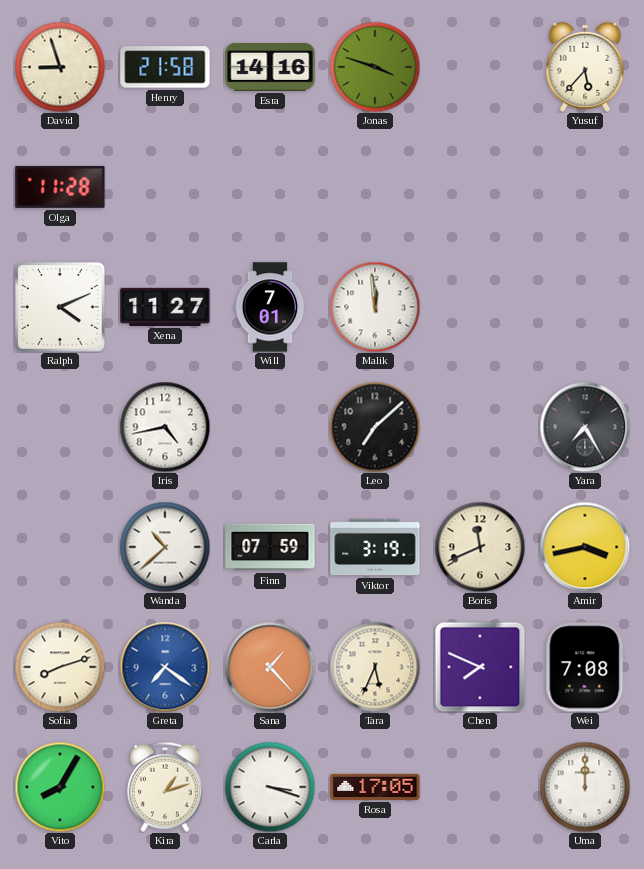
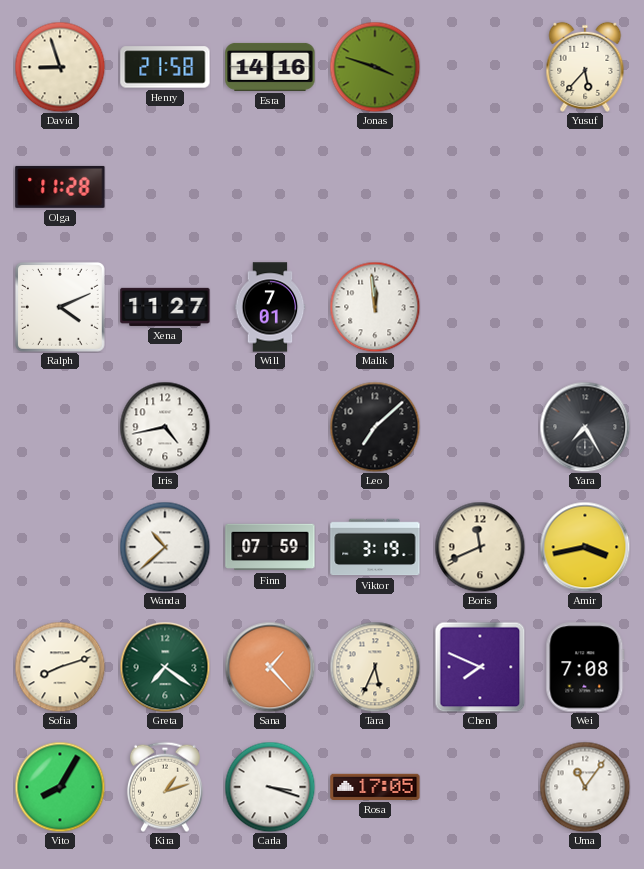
Greta dial: blue -> green
Uma: 12:00 -> 11:06
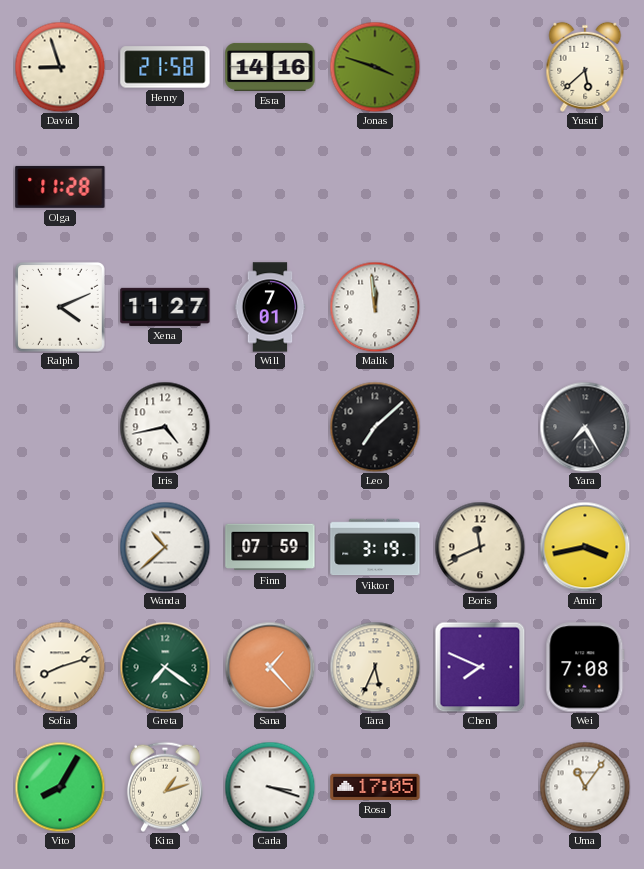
Yusuf: 5:37 -> 5:38
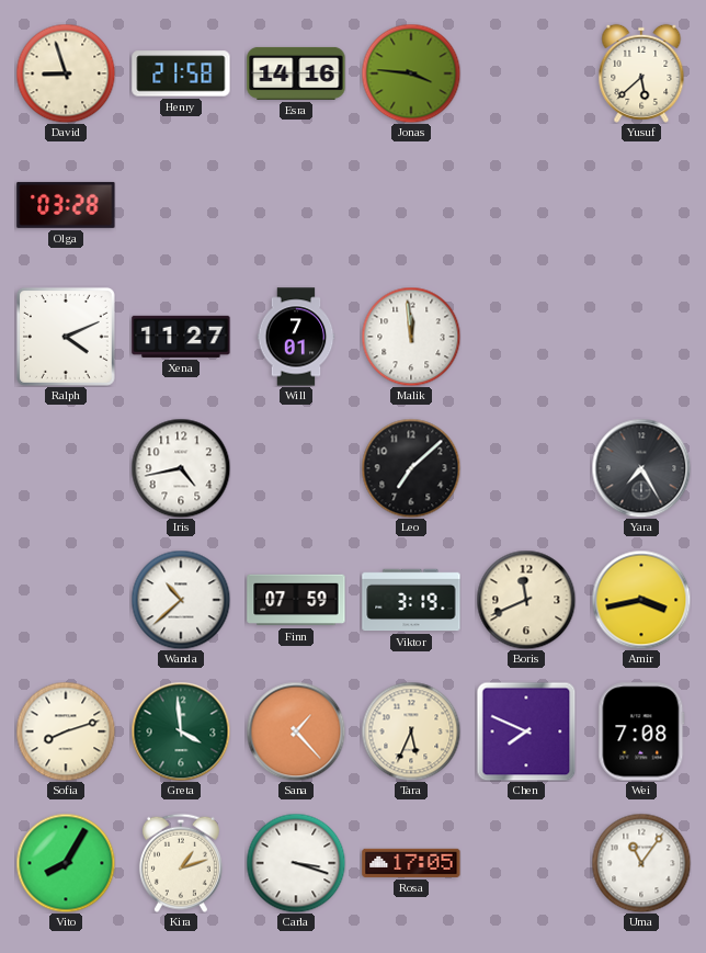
Jonas: 3:48 -> 3:46
Olga: 11:28 -> 03:28
Greta: 7:21 -> 3:59
